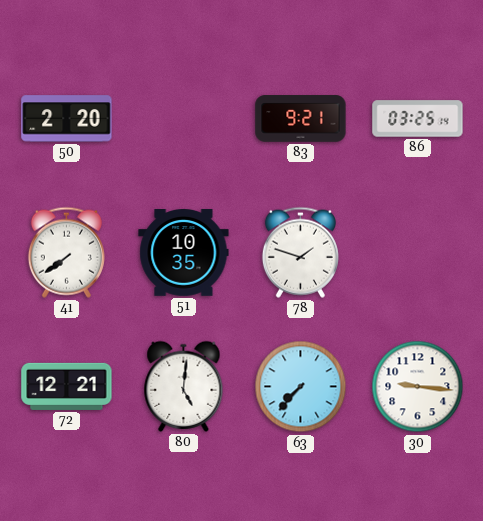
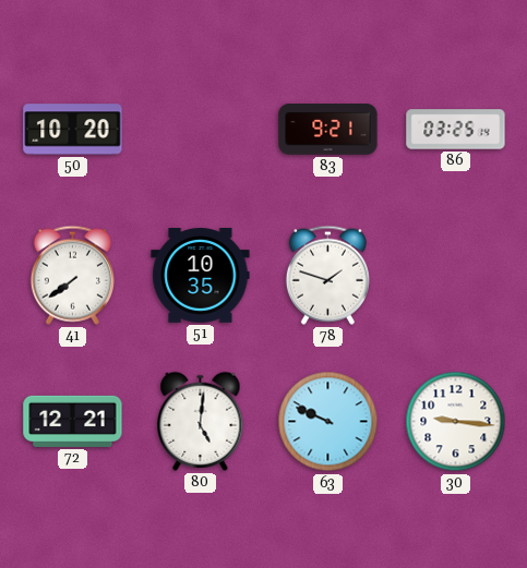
50: 2:20 -> 10:20
63: 7:37 -> 9:49
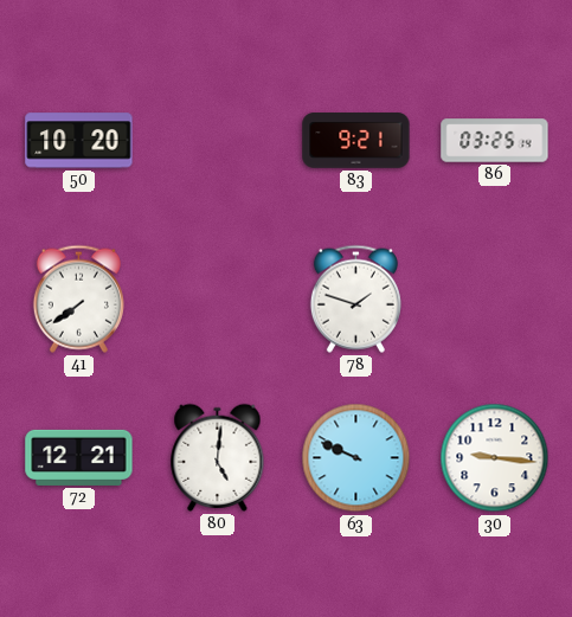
51: 10:35 -> none
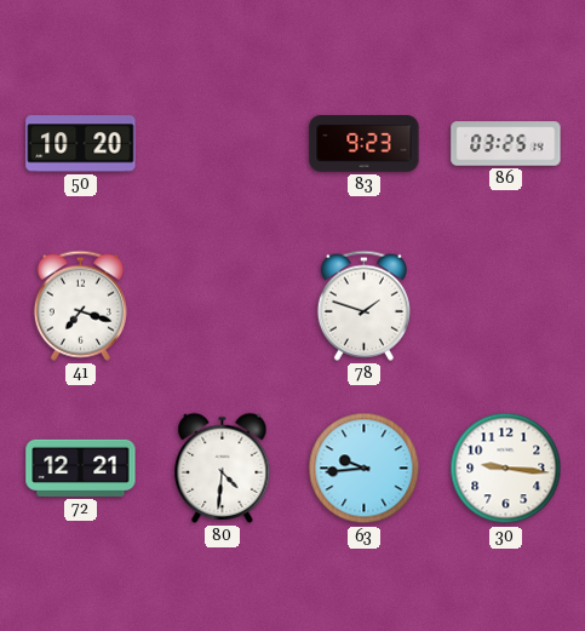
83: 9:21 -> 9:23
41: 7:39 -> 7:18
80: 5:01 -> 4:31
63: 9:49 -> 9:44
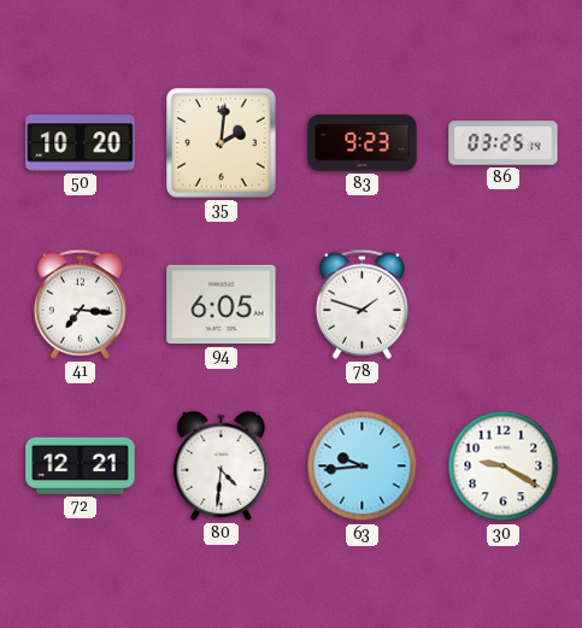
35: none -> 2:01
41: 7:18 -> 7:16
94: none -> 6:05
30: 9:16 -> 9:20
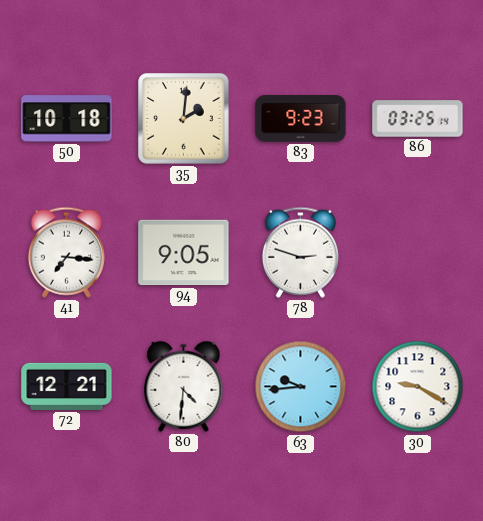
50: 10:20 -> 10:18
94: 6:05 -> 9:05
78: 1:48 -> 2:48
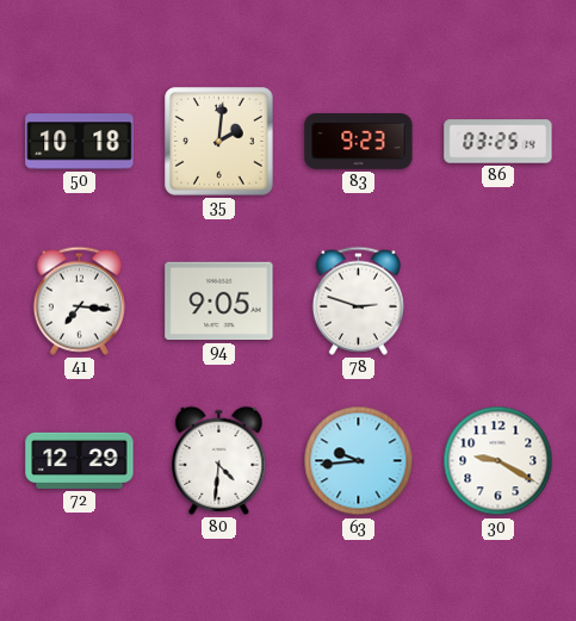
72: 12:21 -> 12:29
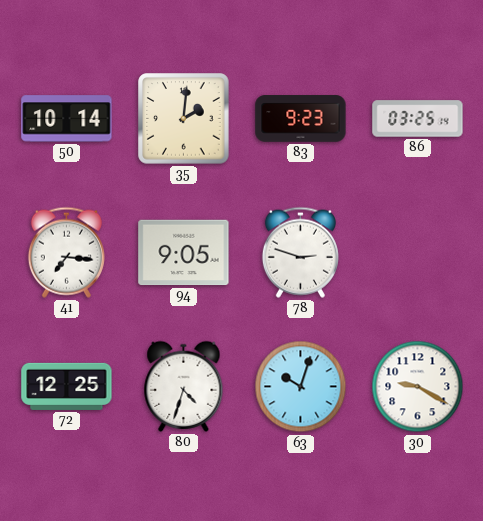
50: 10:18 -> 10:14
72: 12:29 -> 12:25
80: 4:31 -> 4:33
63: 9:44 -> 10:03
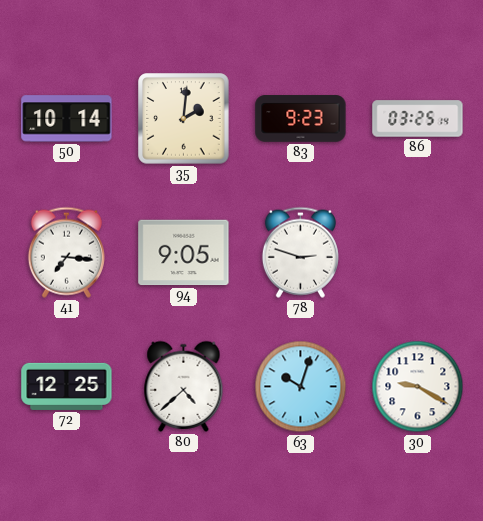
80: 4:33 -> 4:38
